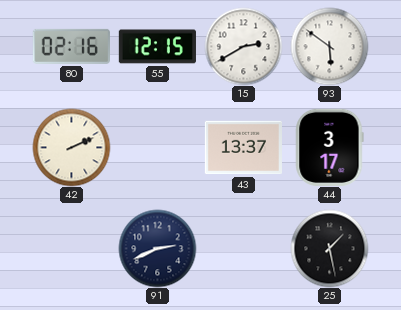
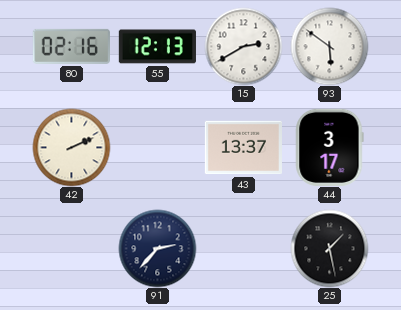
55: 12:15 -> 12:13
91: 2:41 -> 2:37
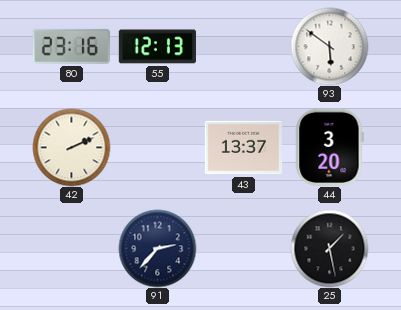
80: 02:16 -> 23:16
15: 2:40 -> none
44: 3:17 -> 3:20
